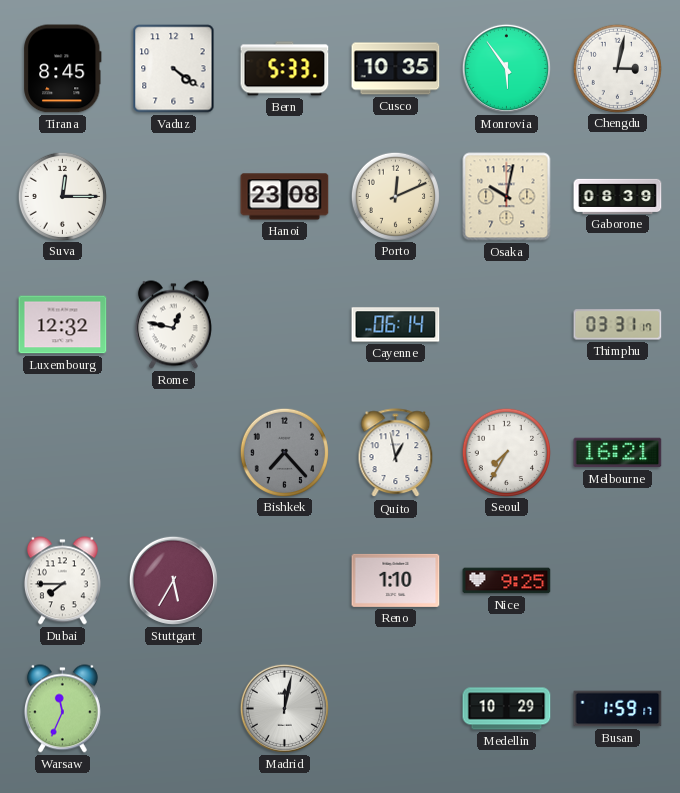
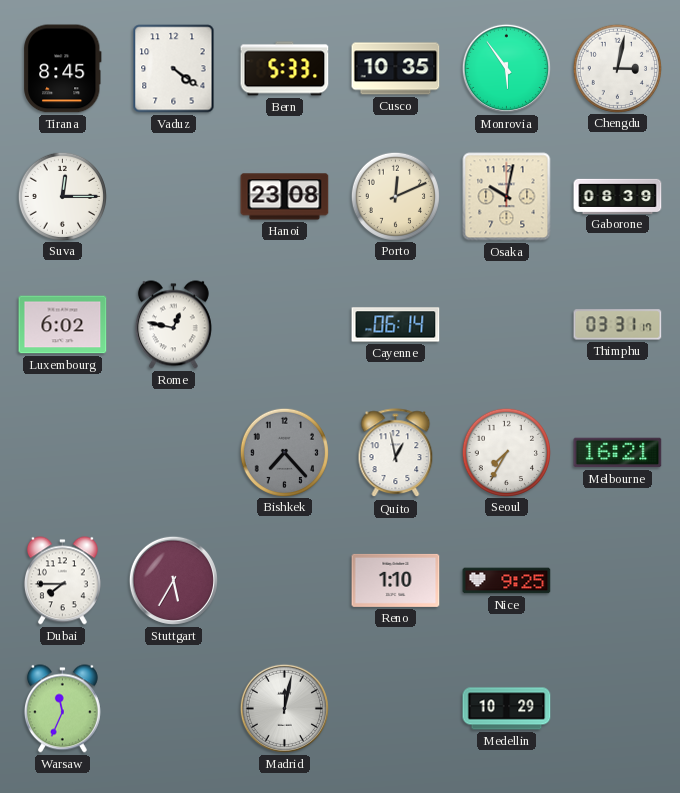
Luxembourg: 12:32 -> 6:02
Busan: 1:59 -> none
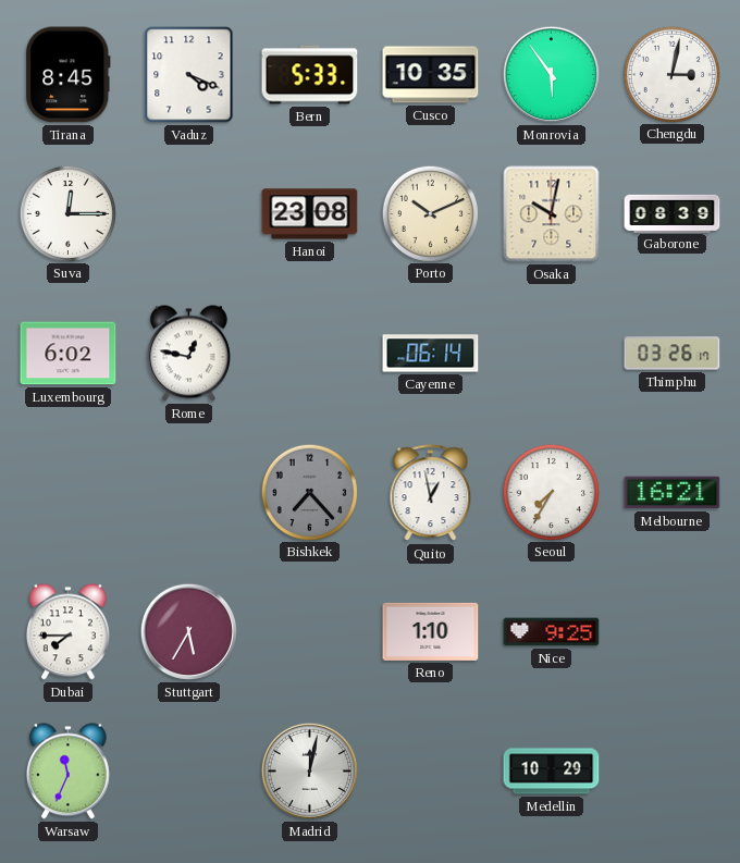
Vaduz: 4:21 -> 4:19
Porto: 12:11 -> 10:11
Thimphu: 03:31 -> 03:26
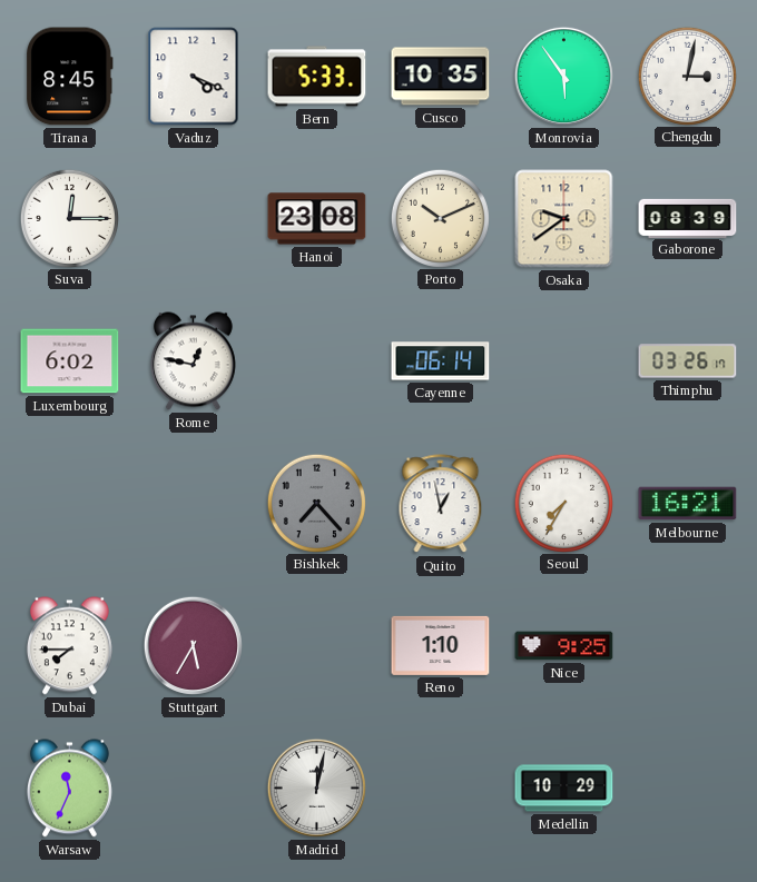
Osaka: 10:02 -> 9:39
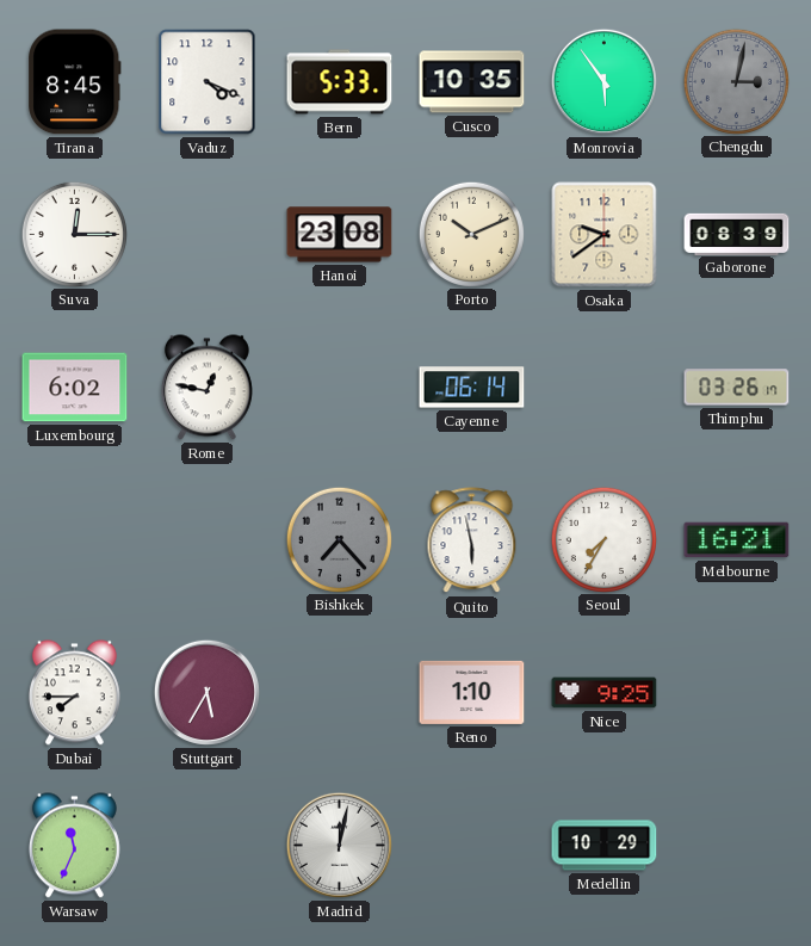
Chengdu dial: white -> grey
Quito: 12:58 -> 5:58
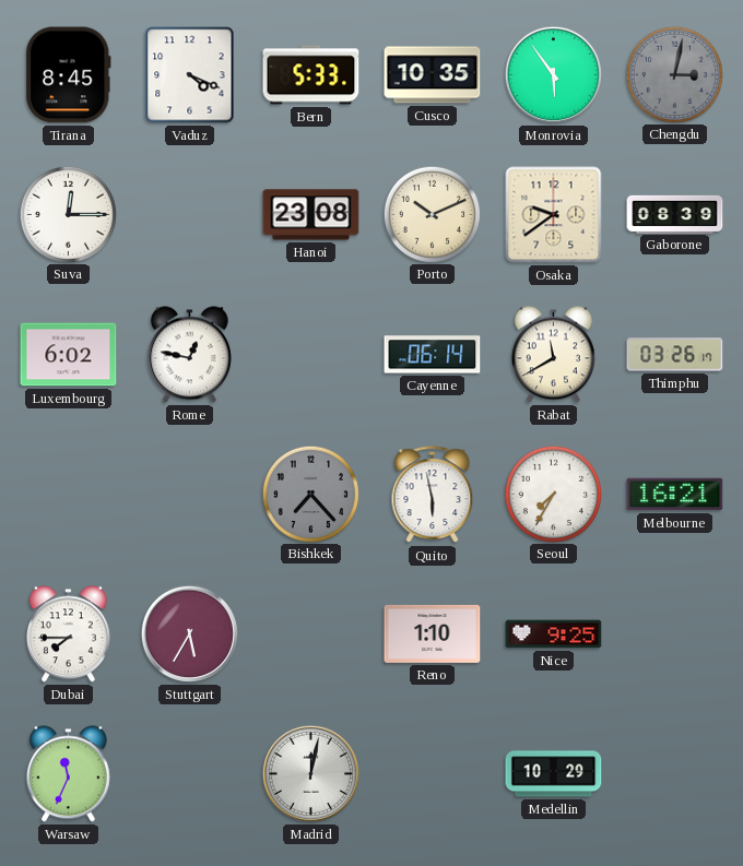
Rabat: none -> 11:40
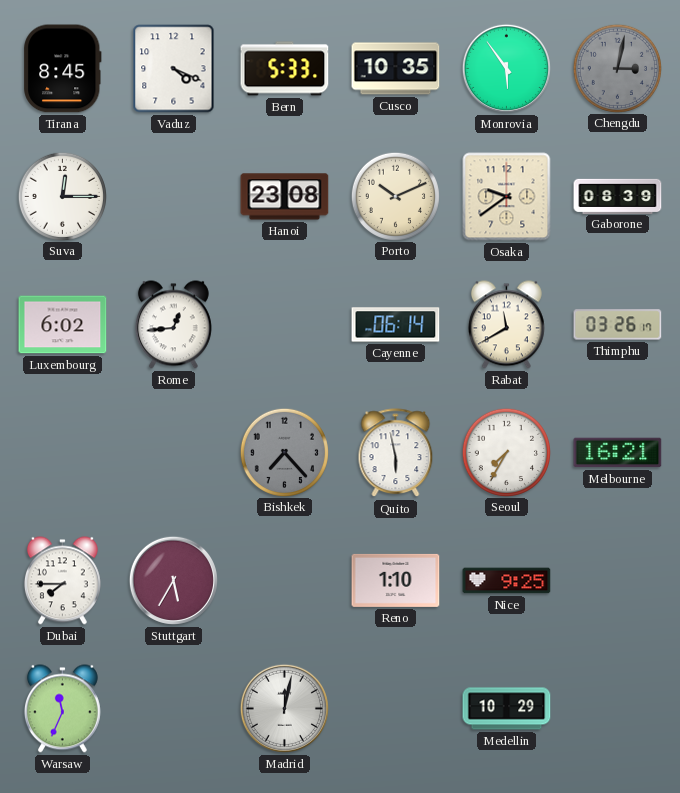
Rome: 12:47 -> 12:44
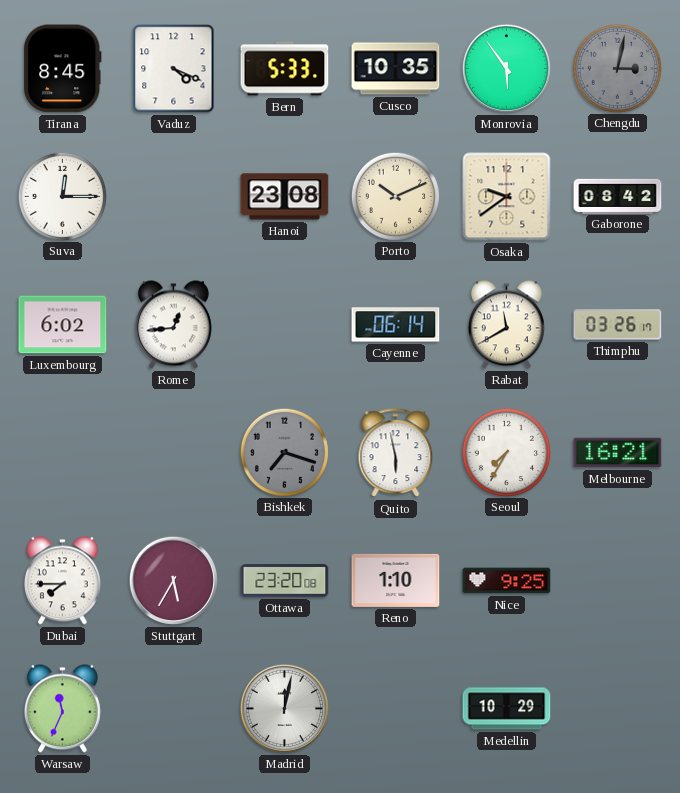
Gaborone: 08:39 -> 08:42
Bishkek: 7:23 -> 7:18
Ottawa: none -> 23:20
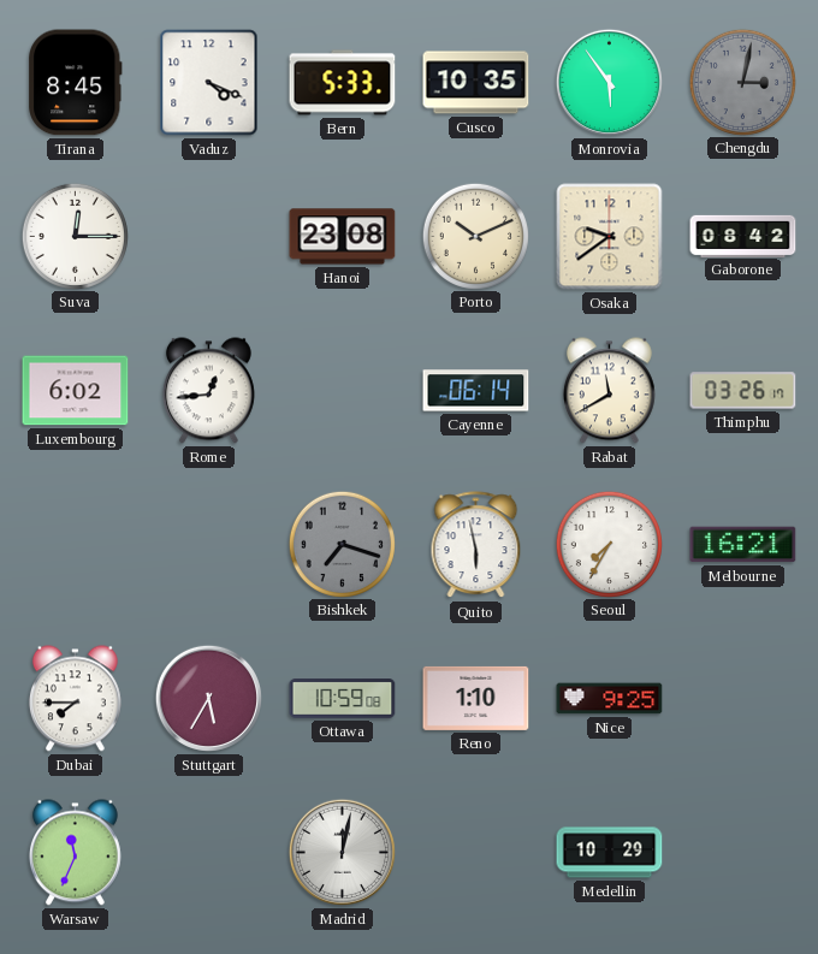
Ottawa: 23:20 -> 10:59
